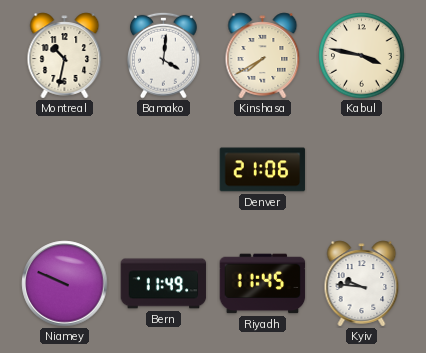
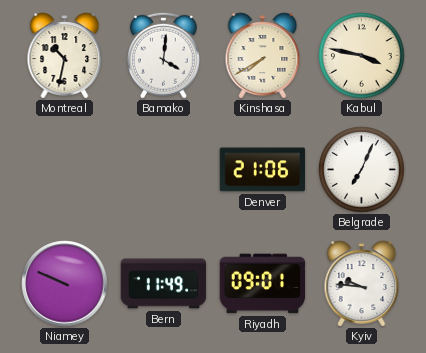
Belgrade: none -> 7:04
Riyadh: 11:45 -> 09:01
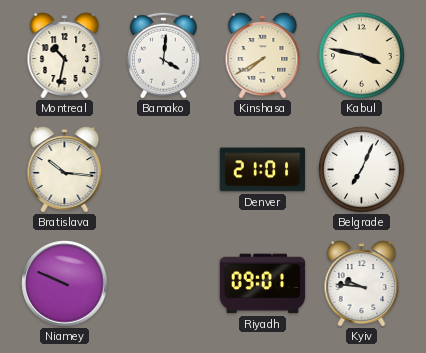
Bratislava: none -> 10:16
Denver: 21:06 -> 21:01
Bern: 11:49 -> none
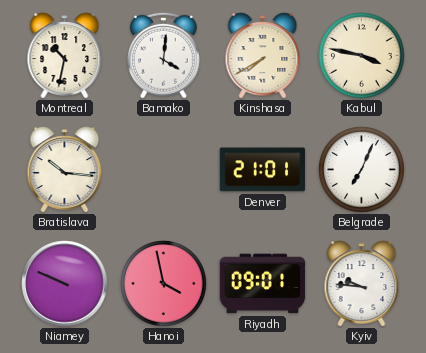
Hanoi: none -> 3:58
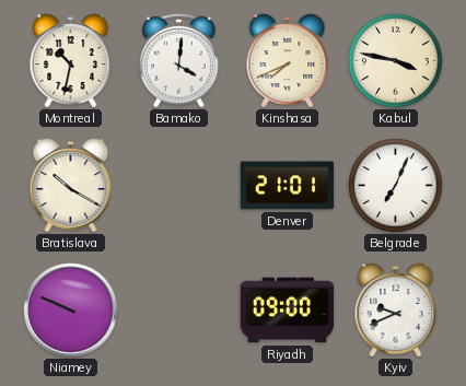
Kinshasa: 7:40 -> 7:41
Bratislava: 10:16 -> 10:20
Hanoi: 3:58 -> none
Riyadh: 09:01 -> 09:00
Kyiv: 9:46 -> 9:41
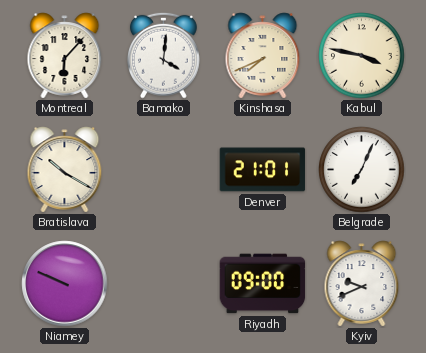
Montreal: 10:32 -> 6:07
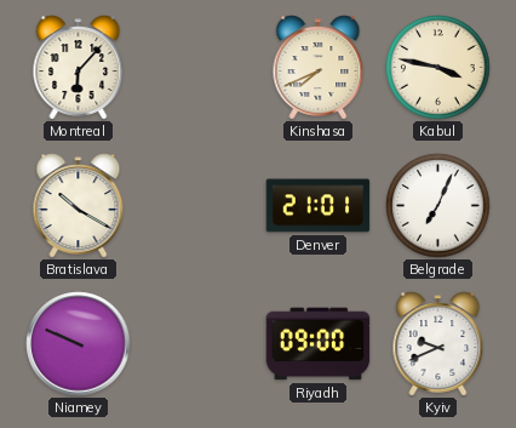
Bamako: 4:01 -> none
